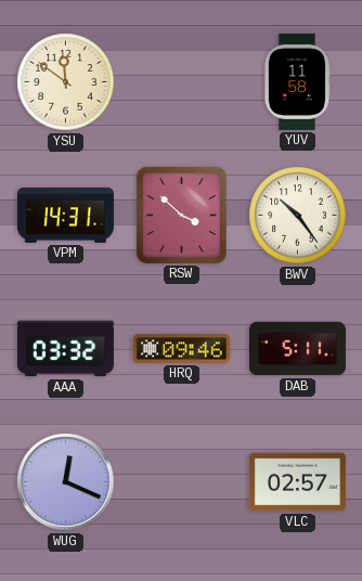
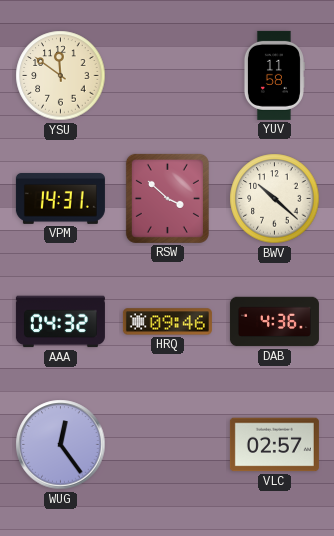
BWV: 10:24 -> 10:22
AAA: 03:32 -> 04:32
DAB: 5:11 -> 4:36
WUG: 12:19 -> 12:24
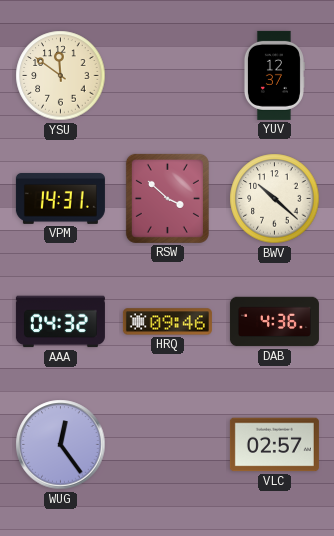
YUV: 11:58 -> 12:37
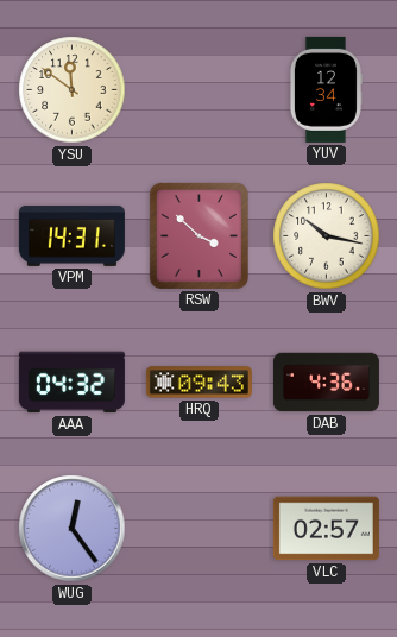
YUV: 12:37 -> 12:34
BWV: 10:22 -> 10:17
HRQ: 09:46 -> 09:43
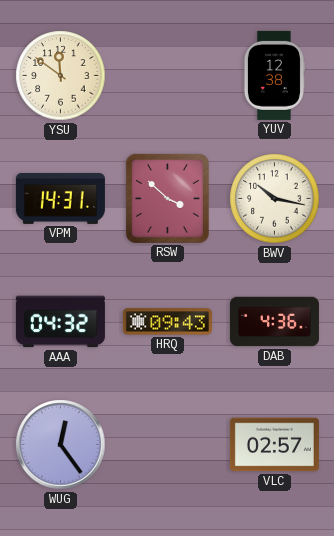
YUV: 12:34 -> 12:38
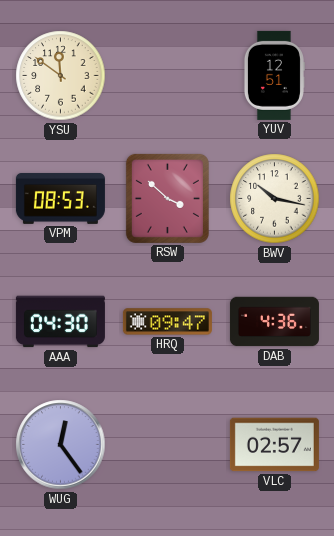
YUV: 12:38 -> 12:51
VPM: 14:31 -> 08:53
AAA: 04:32 -> 04:30
HRQ: 09:43 -> 09:47
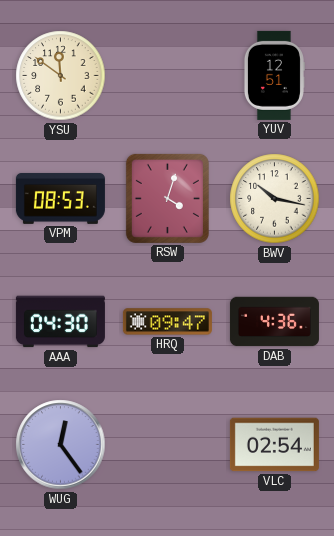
RSW: 3:52 -> 4:03
VLC: 02:57 -> 02:54
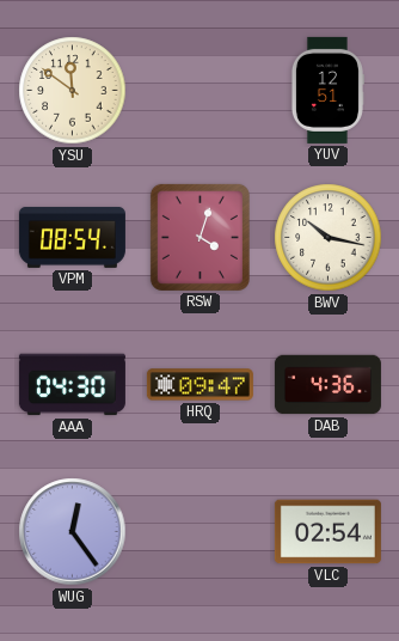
VPM: 08:53 -> 08:54
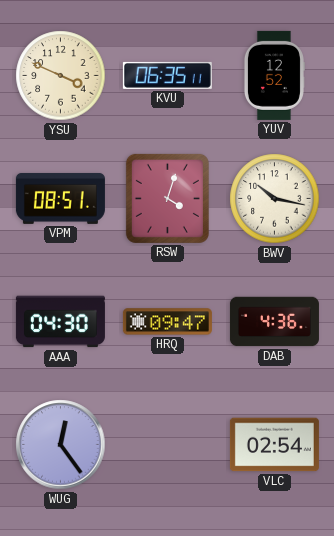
YSU: 11:51 -> 3:49
KVU: none -> 06:35
YUV: 12:51 -> 12:52
VPM: 08:54 -> 08:51
